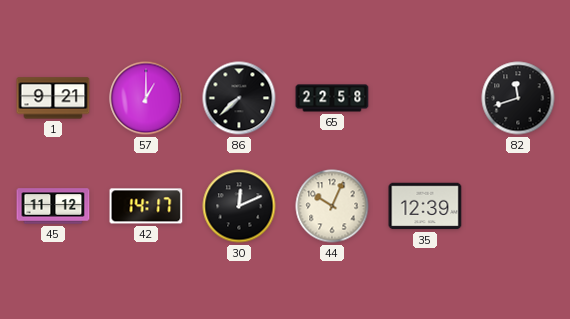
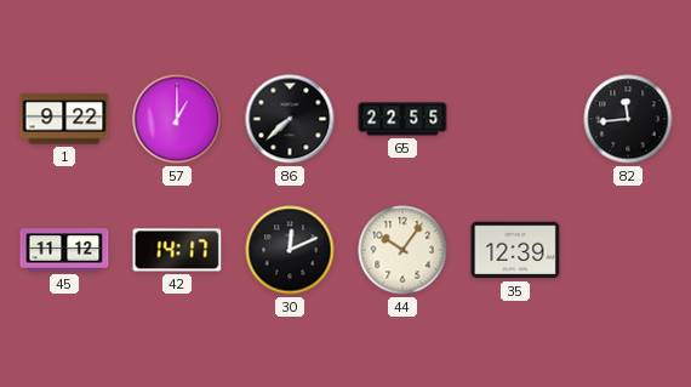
1: 9:21 -> 9:22
65: 22:58 -> 22:55
82: 11:42 -> 11:44
44: 10:04 -> 10:06
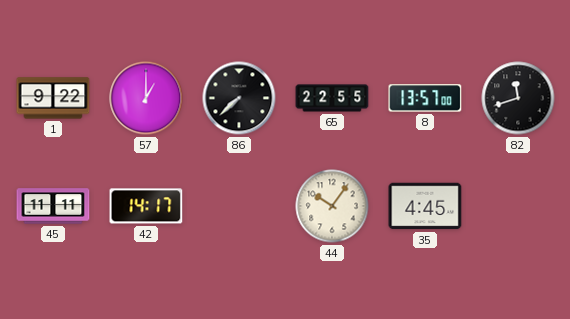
8: none -> 13:57
82: 11:44 -> 11:42
45: 11:12 -> 11:11
30: 12:11 -> none
35: 12:39 -> 4:45
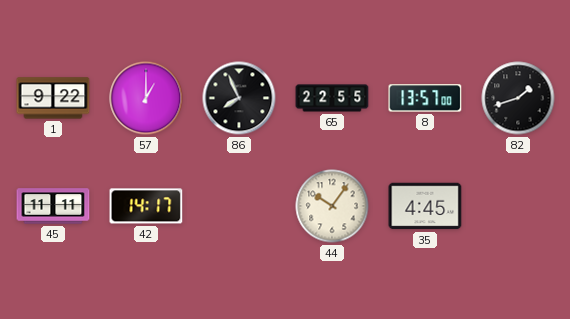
86: 7:38 -> 7:56
82: 11:42 -> 1:42
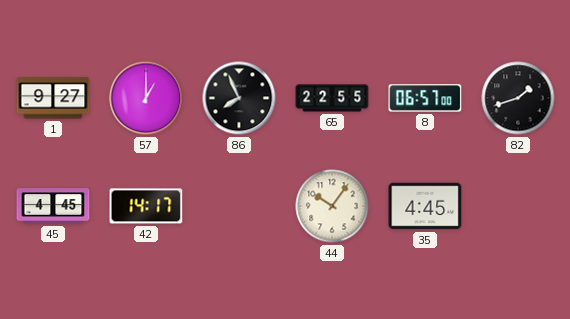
1: 9:22 -> 9:27
8: 13:57 -> 06:57
45: 11:11 -> 4:45
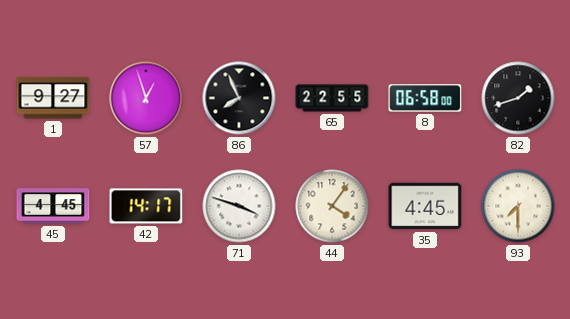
57: 1:00 -> 12:57
8: 06:57 -> 06:58
71: none -> 3:48
44: 10:06 -> 4:06
93: none -> 7:30
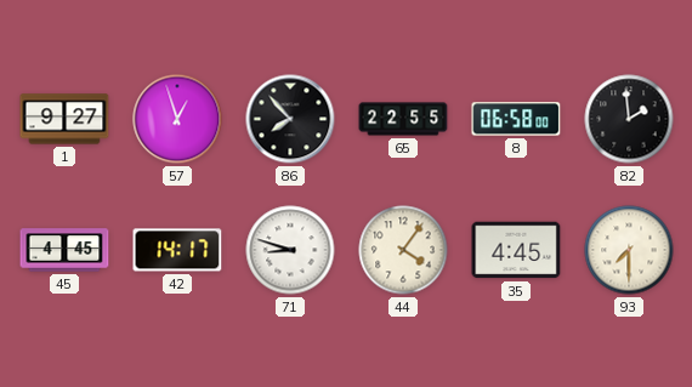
86: 7:56 -> 7:53
82: 1:42 -> 1:59
71: 3:48 -> 8:48
